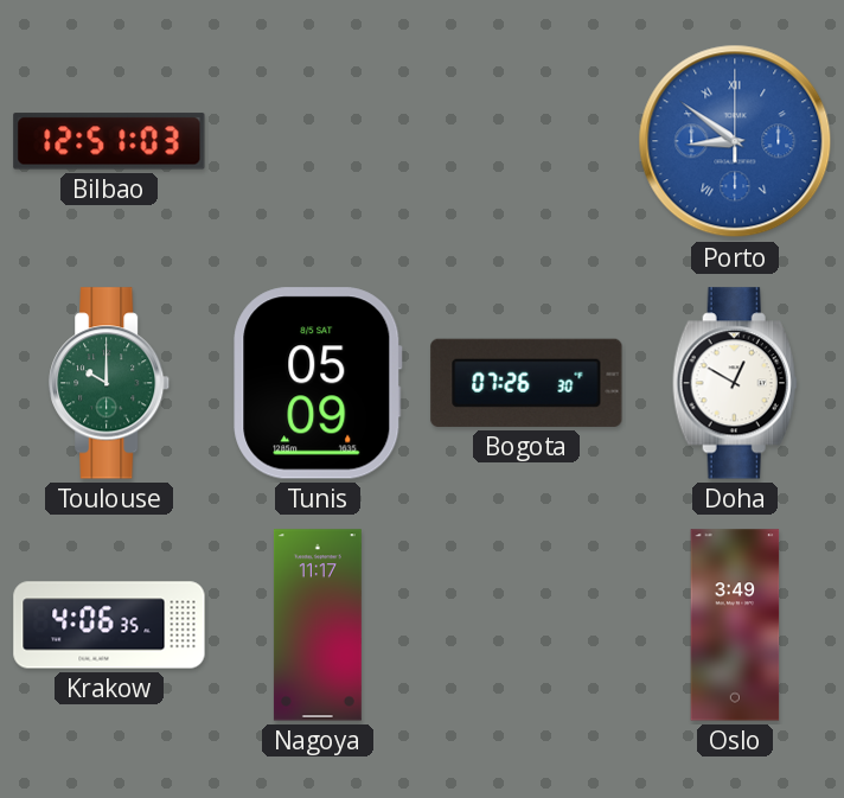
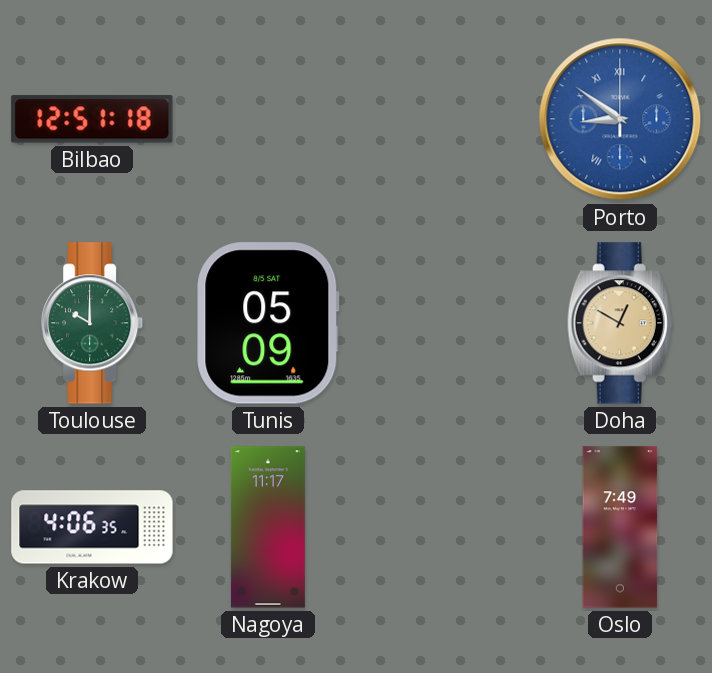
Bilbao: 12:51:03 -> 12:51:18
Bogota: 07:26 -> none
Doha dial: white -> champagne
Oslo: 3:49 -> 7:49
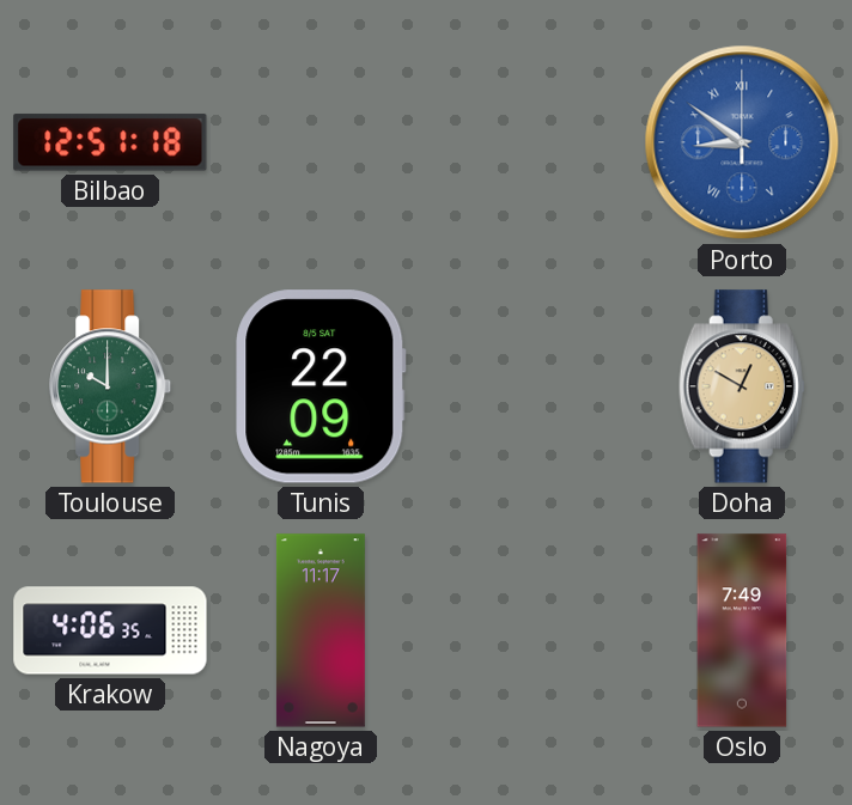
Tunis: 05:09 -> 22:09
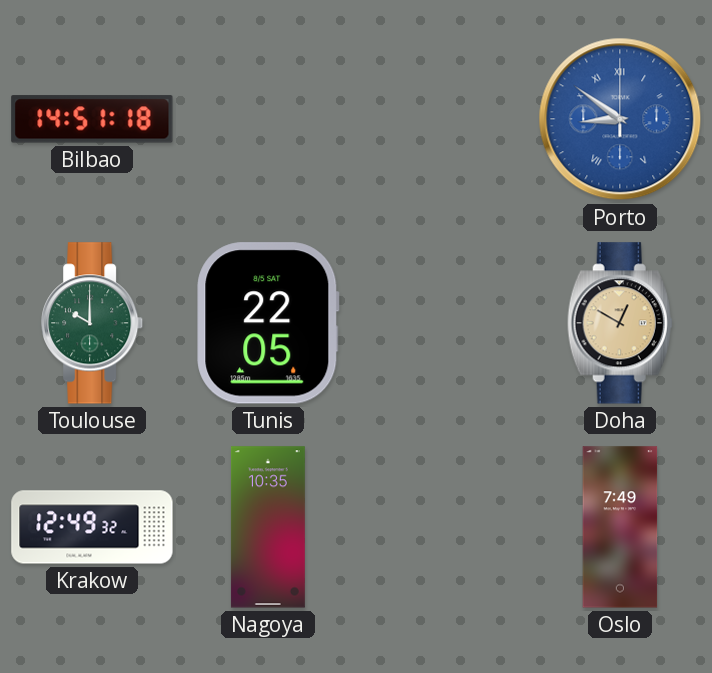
Bilbao: 12:51 -> 14:51
Tunis: 22:09 -> 22:05
Krakow: 4:06 -> 12:49
Nagoya: 11:17 -> 10:35
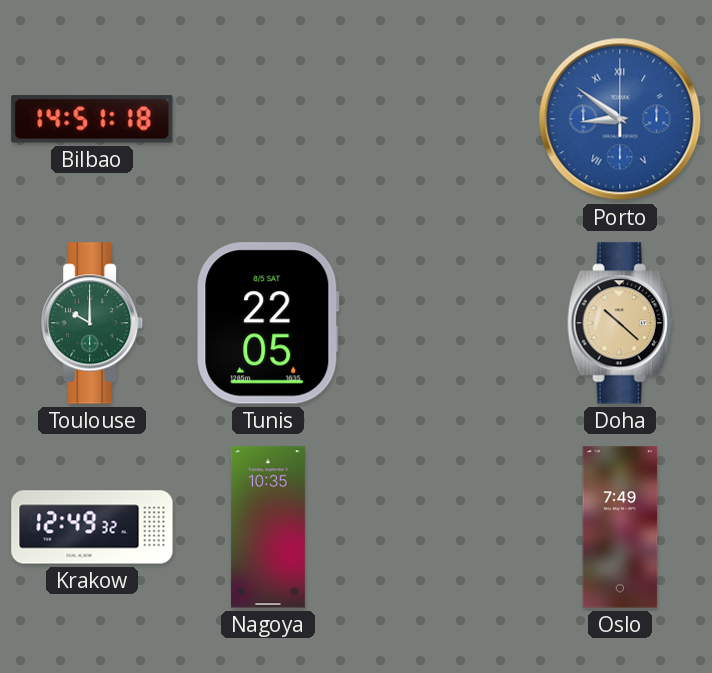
Doha: 12:50 -> 10:22
